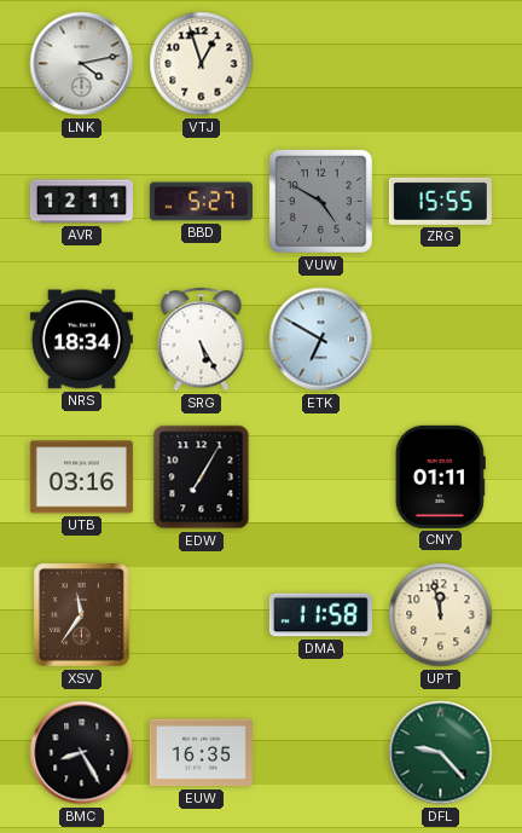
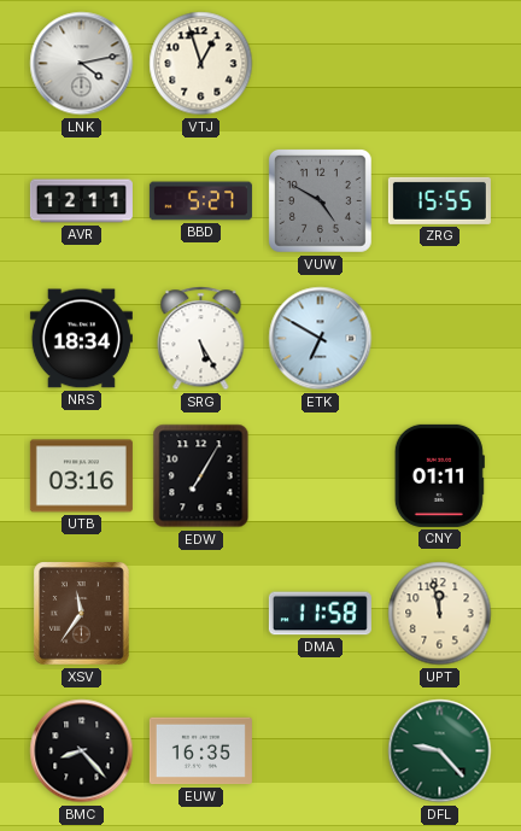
BMC: 8:25 -> 8:23
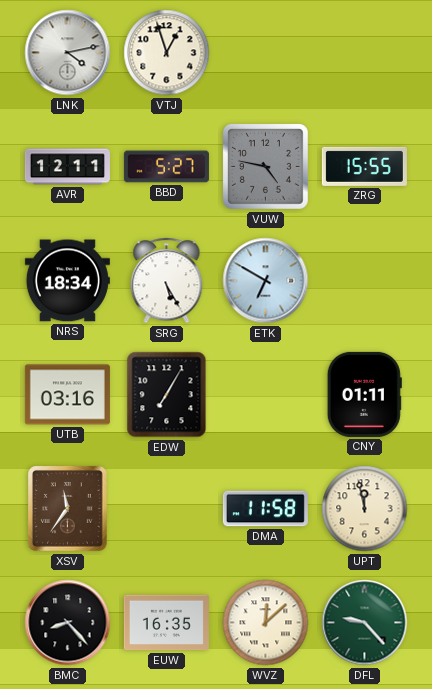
VUW: 4:50 -> 4:47
WVZ: none -> 12:08
